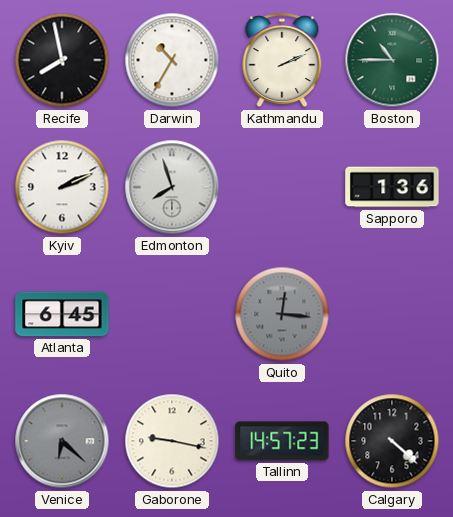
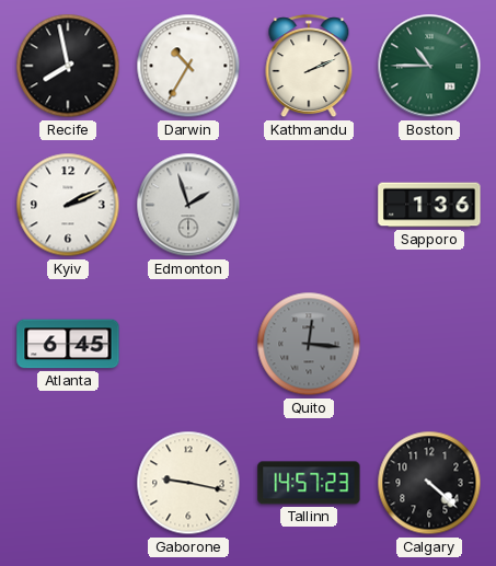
Edmonton: 7:57 -> 1:57
Venice: 6:22 -> none
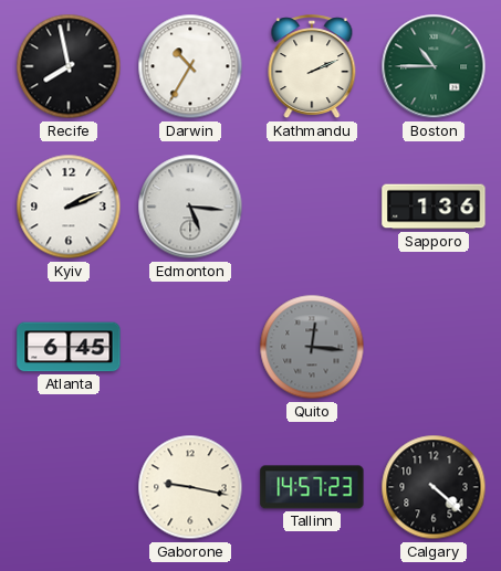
Edmonton: 1:57 -> 5:16
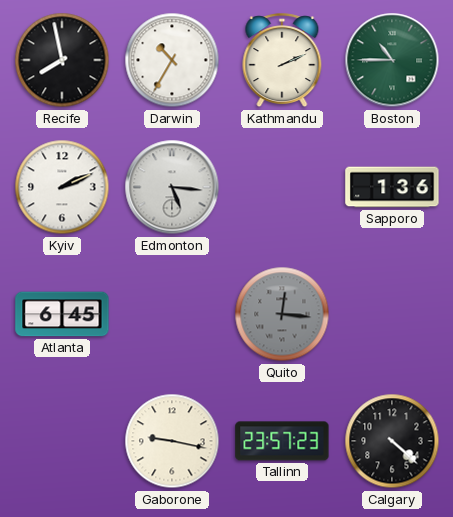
Tallinn: 14:57 -> 23:57
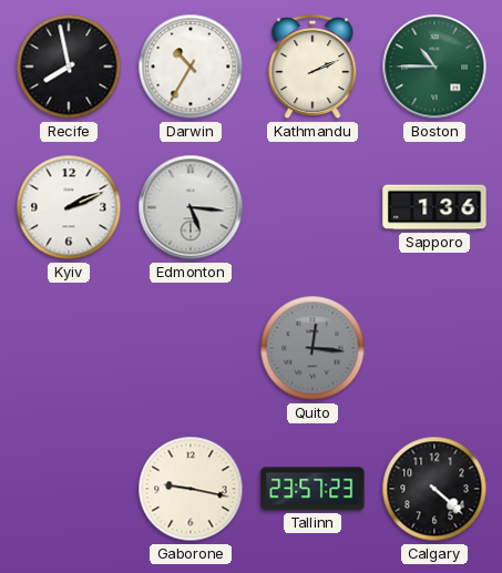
Atlanta: 6:45 -> none
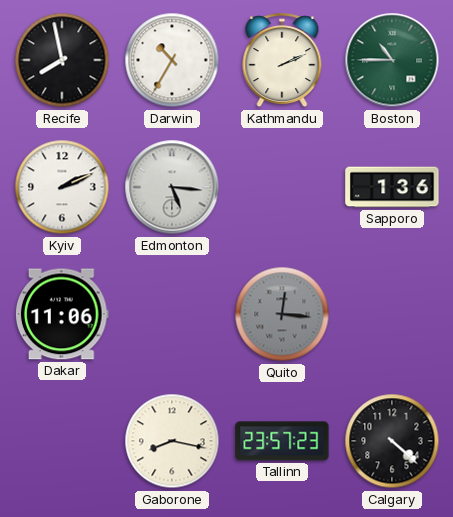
Dakar: none -> 11:06
Gaborone: 9:17 -> 8:17
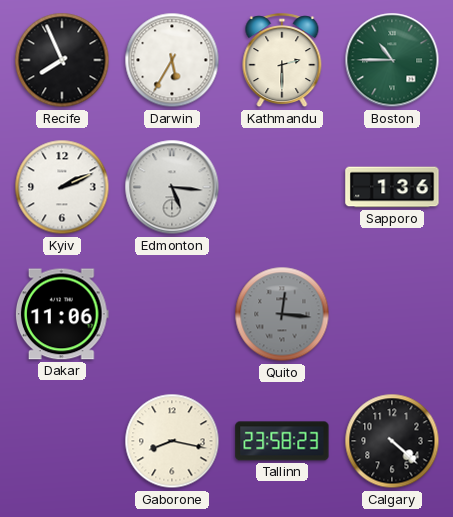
Recife: 7:58 -> 7:56
Darwin: 10:35 -> 5:35
Kathmandu: 2:11 -> 2:30
Tallinn: 23:57 -> 23:58
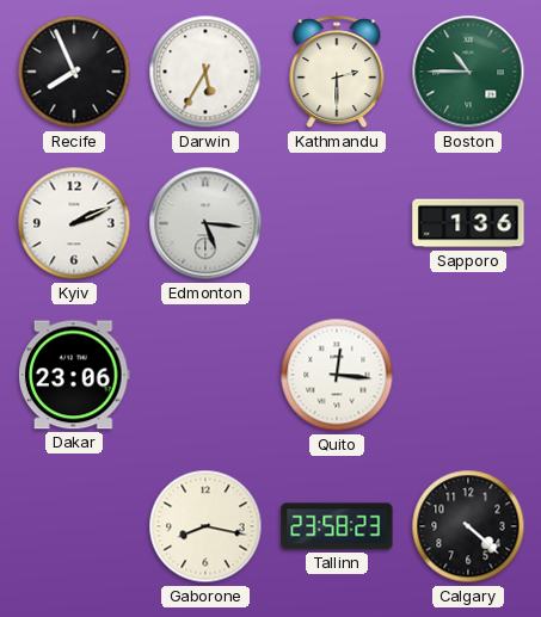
Dakar: 11:06 -> 23:06
Quito dial: grey -> white
